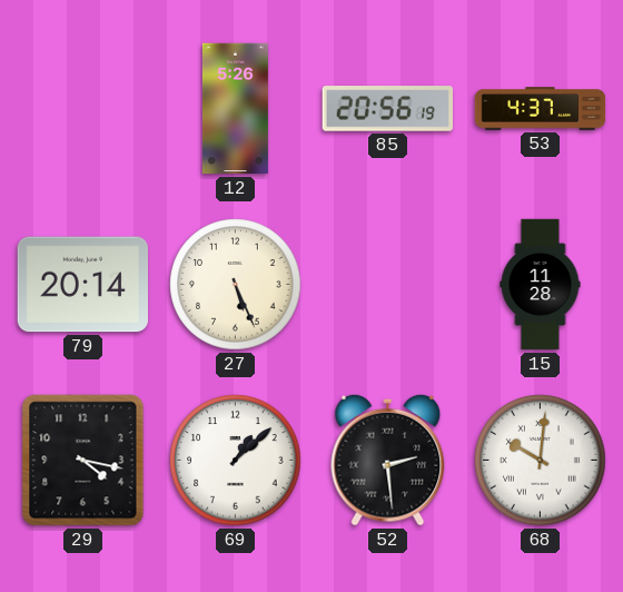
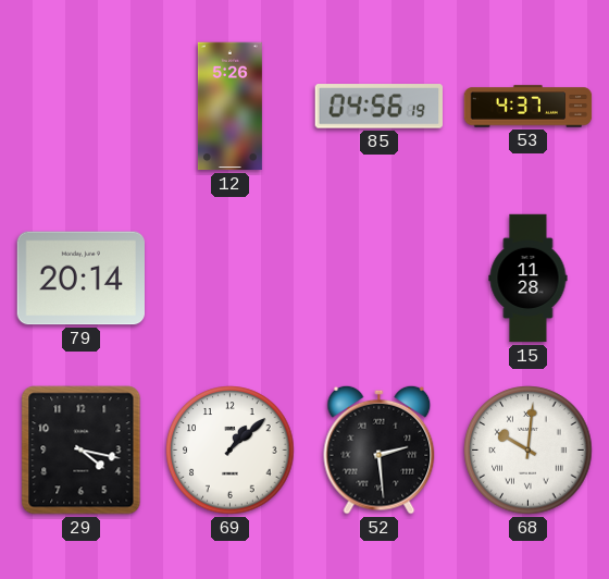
85: 20:56 -> 04:56
27: 5:26 -> none
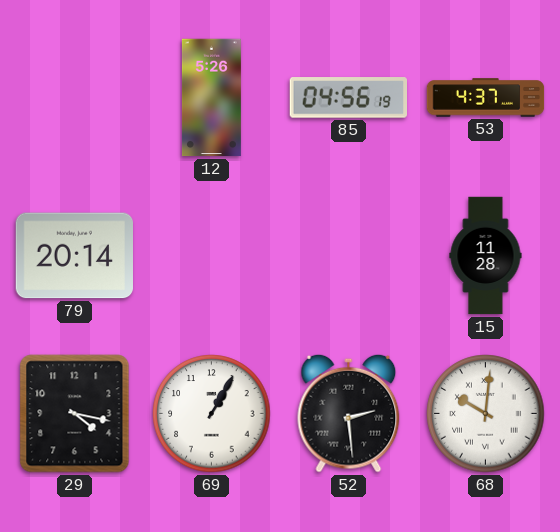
69: 1:08 -> 1:05
